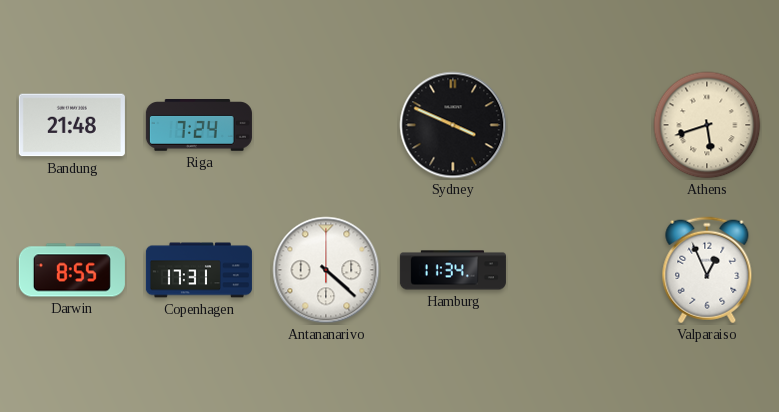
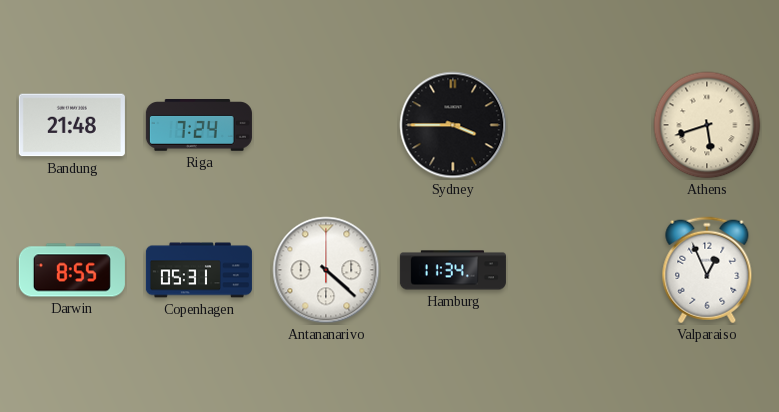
Sydney: 3:49 -> 3:45
Copenhagen: 17:31 -> 05:31
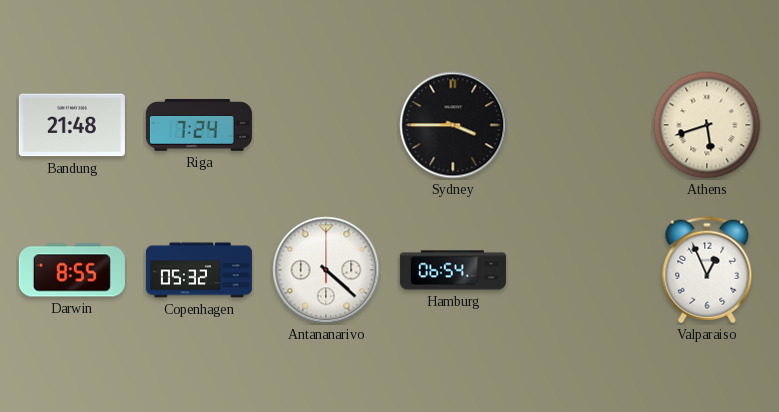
Copenhagen: 05:31 -> 05:32
Hamburg: 11:34 -> 06:54
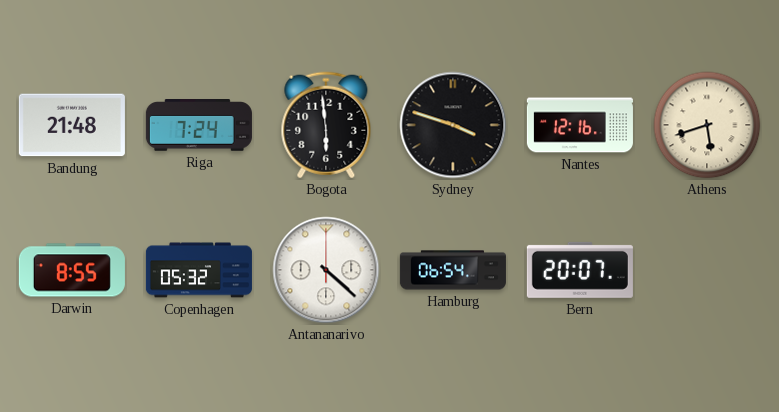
Bogota: none -> 5:59
Sydney: 3:45 -> 3:48
Nantes: none -> 12:16
Bern: none -> 20:07
Valparaiso: 12:56 -> none
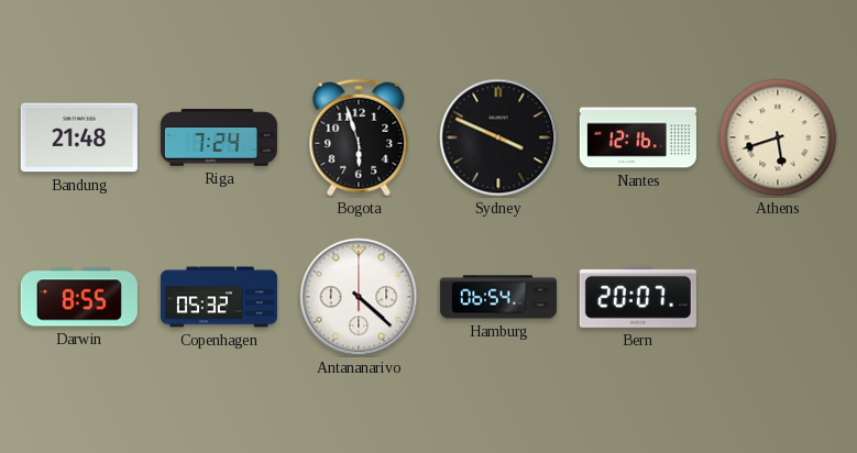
Bogota: 5:59 -> 5:57
Sydney: 3:48 -> 3:49
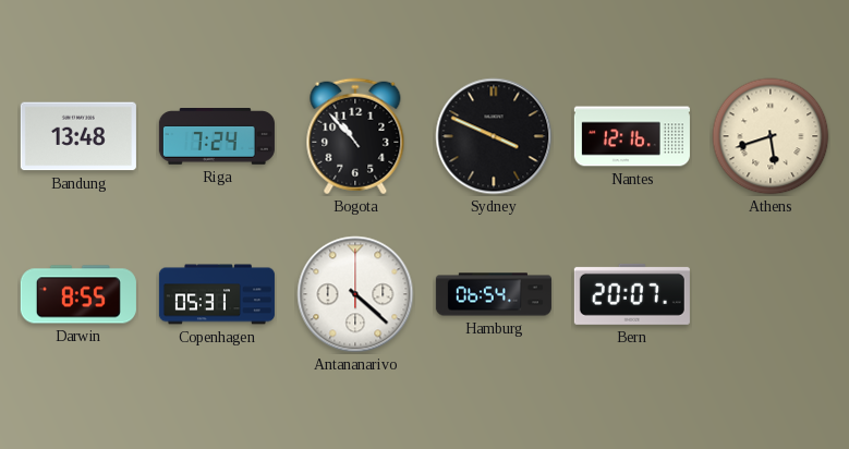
Bandung: 21:48 -> 13:48
Bogota: 5:57 -> 10:53
Copenhagen: 05:32 -> 05:31
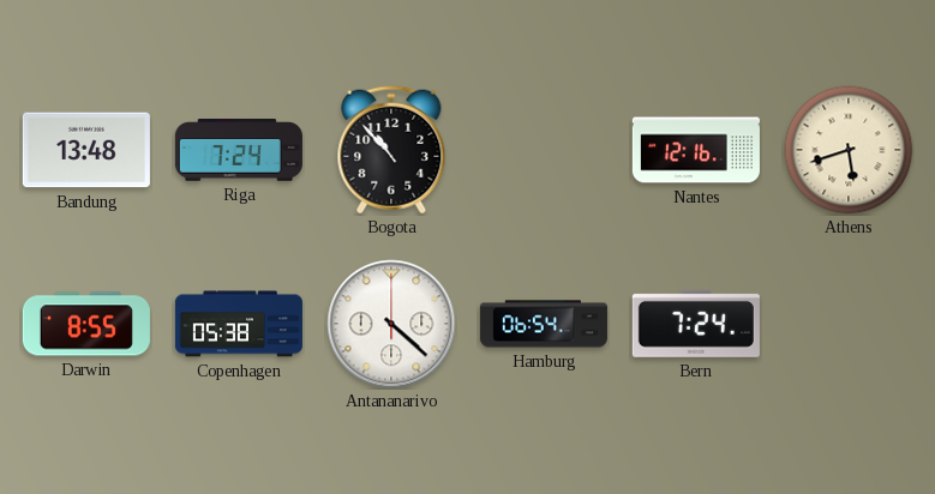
Sydney: 3:49 -> none
Copenhagen: 05:31 -> 05:38
Bern: 20:07 -> 7:24
